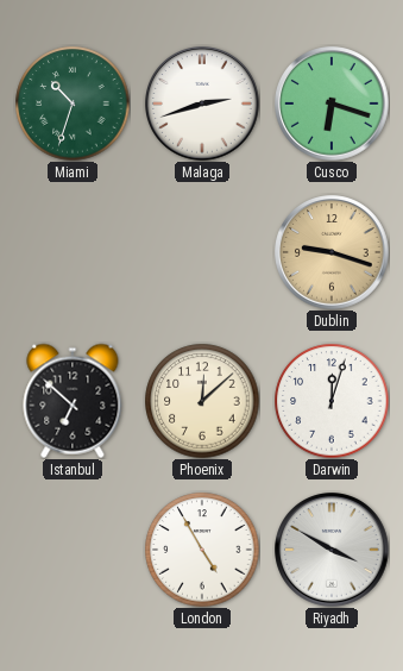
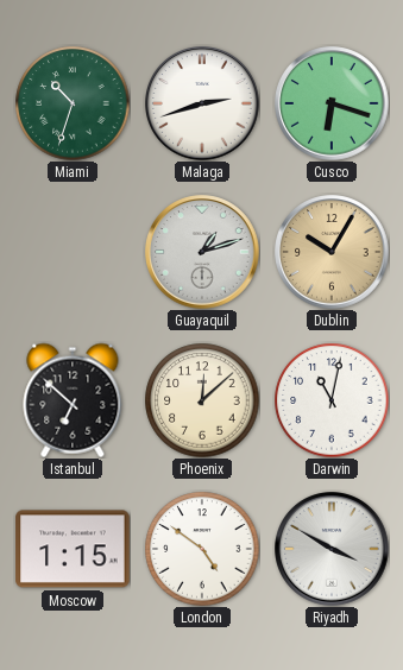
Guayaquil: none -> 1:12
Dublin: 9:18 -> 10:05
Darwin: 12:03 -> 11:02
Moscow: none -> 1:15
London: 4:55 -> 4:51
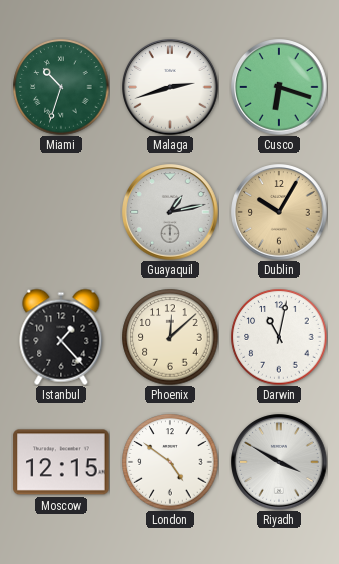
Guayaquil: 1:12 -> 1:13
Istanbul: 6:52 -> 1:23
Moscow: 1:15 -> 12:15
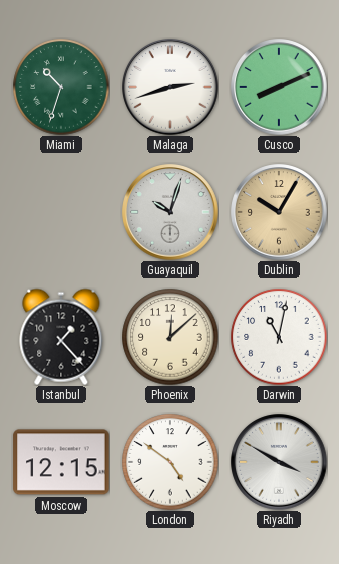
Cusco: 6:18 -> 8:11
Guayaquil: 1:13 -> 10:03
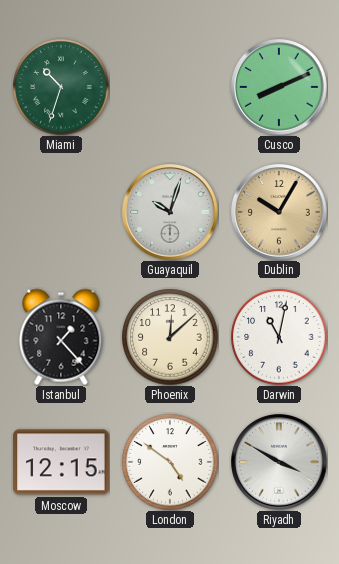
Malaga: 2:42 -> none
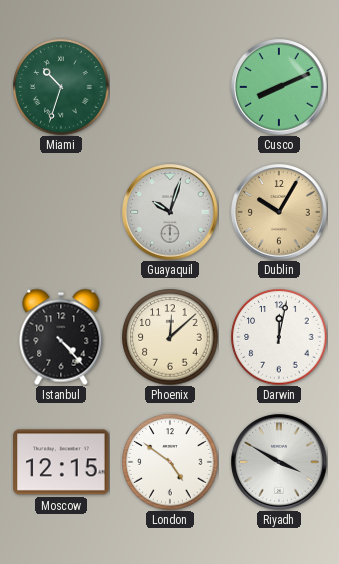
Istanbul: 1:23 -> 4:23
Darwin: 11:02 -> 12:02
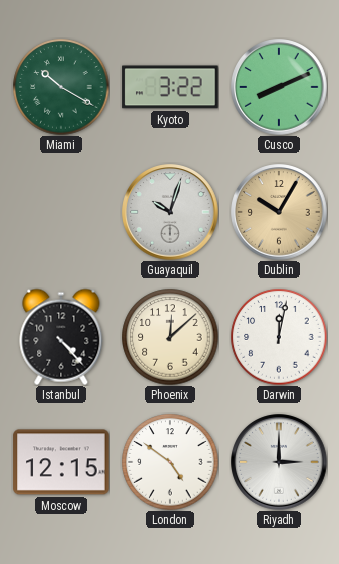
Miami: 10:33 -> 10:20
Kyoto: none -> 3:22
Riyadh: 3:50 -> 3:00
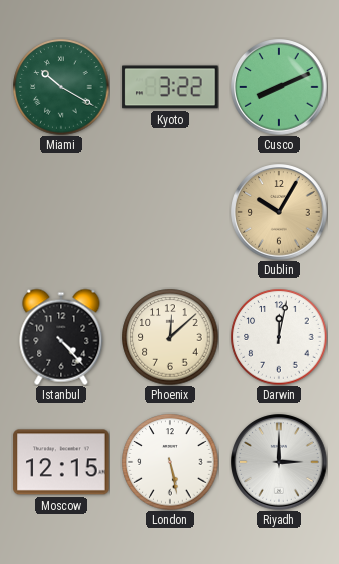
Guayaquil: 10:03 -> none
London: 4:51 -> 5:28
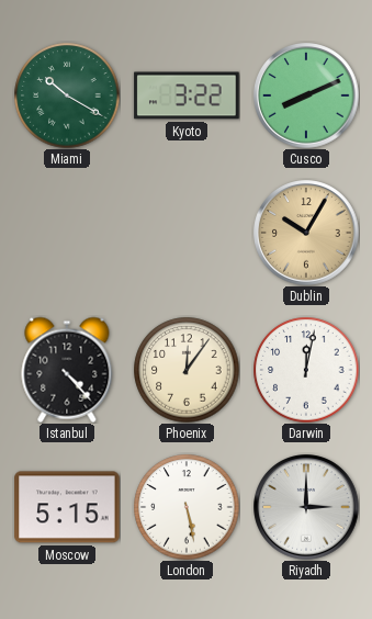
Phoenix: 12:08 -> 12:06
Moscow: 12:15 -> 5:15
